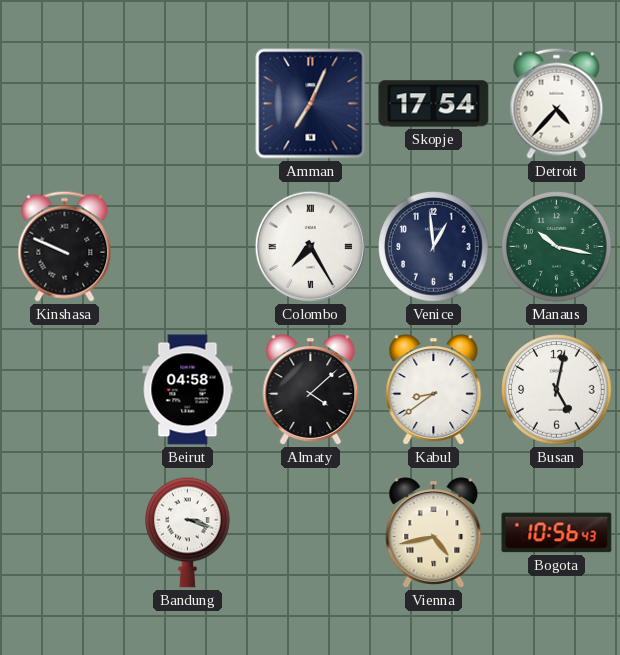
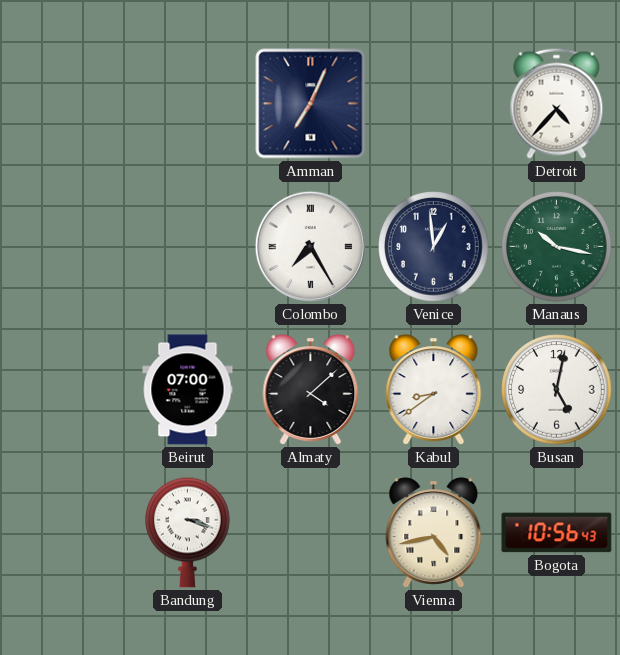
Skopje: 17:54 -> none
Kinshasa: 9:49 -> none
Beirut: 04:58 -> 07:00
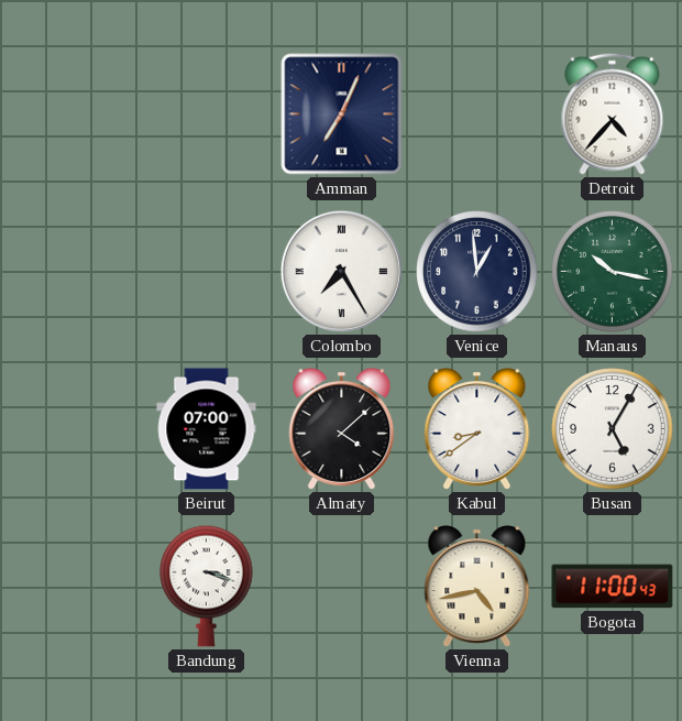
Busan: 5:02 -> 5:05
Bogota: 10:56 -> 11:00
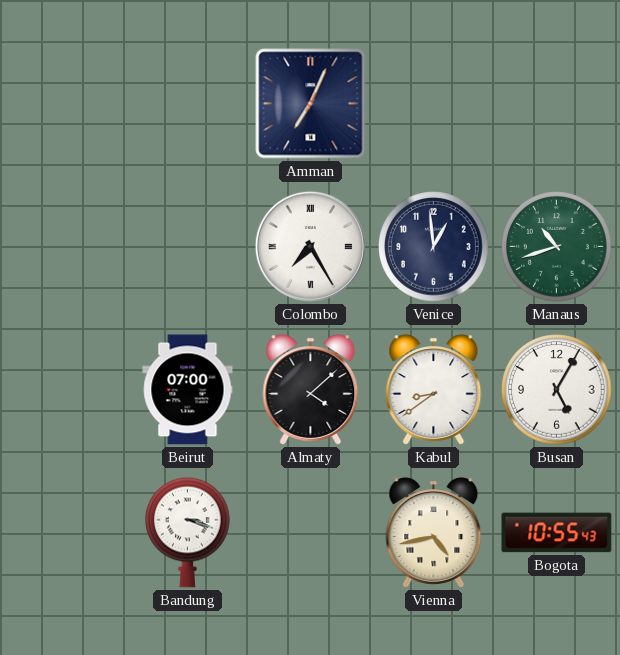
Detroit: 4:37 -> none
Manaus: 10:17 -> 10:42
Bogota: 11:00 -> 10:55
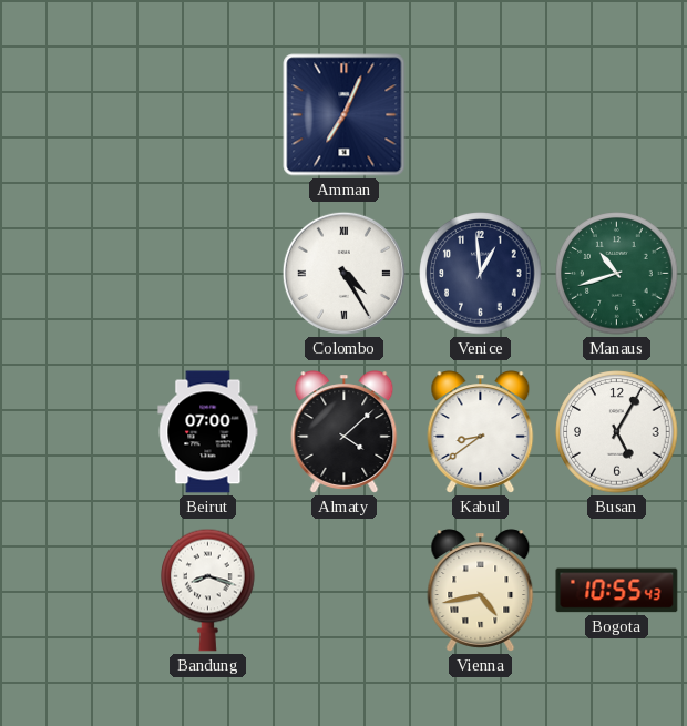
Colombo: 7:25 -> 4:25
Bandung: 3:18 -> 8:18
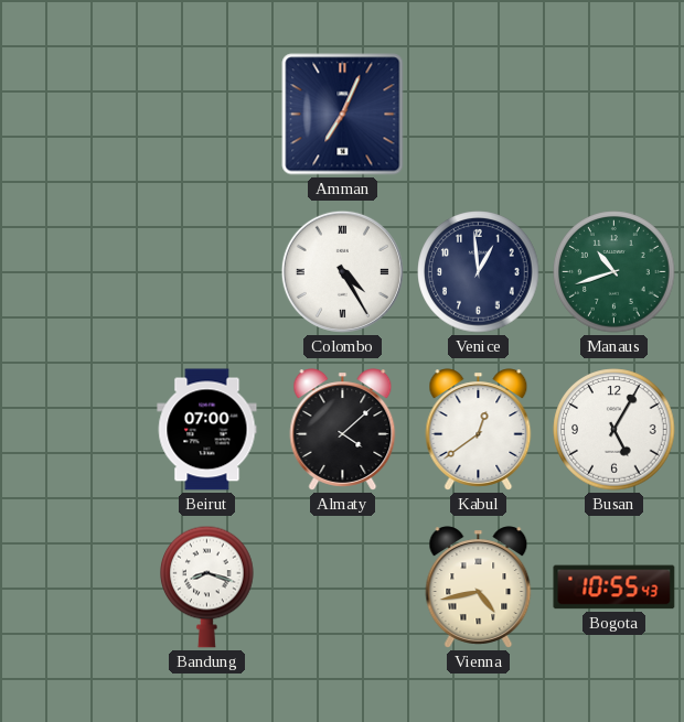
Kabul: 8:39 -> 12:39
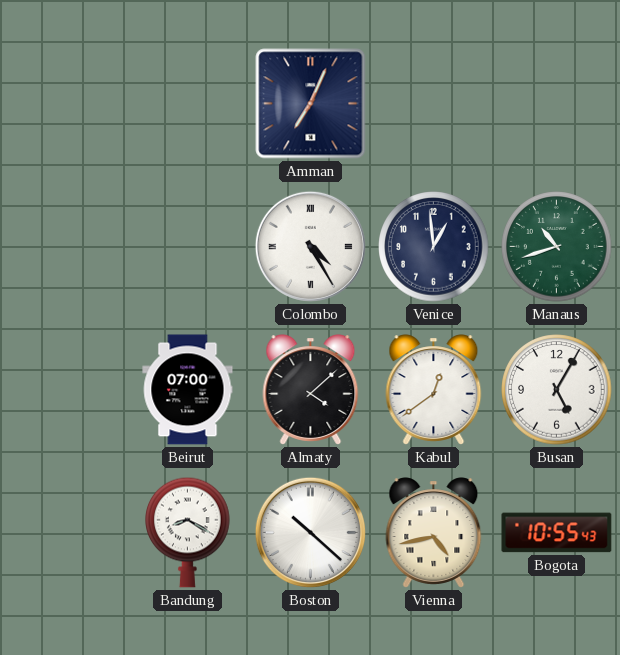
Bandung: 8:18 -> 8:20
Boston: none -> 10:22
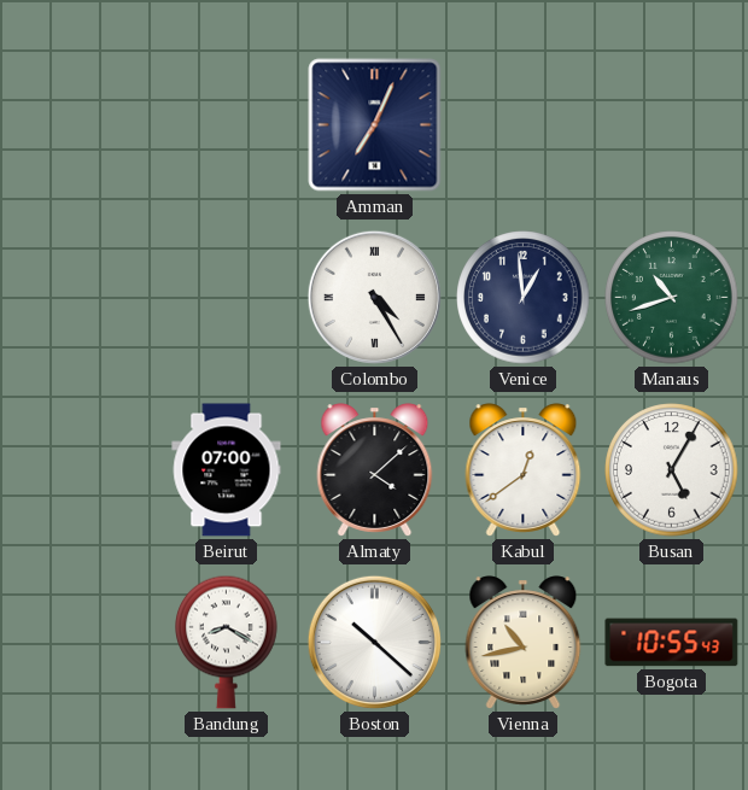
Vienna: 4:43 -> 10:43
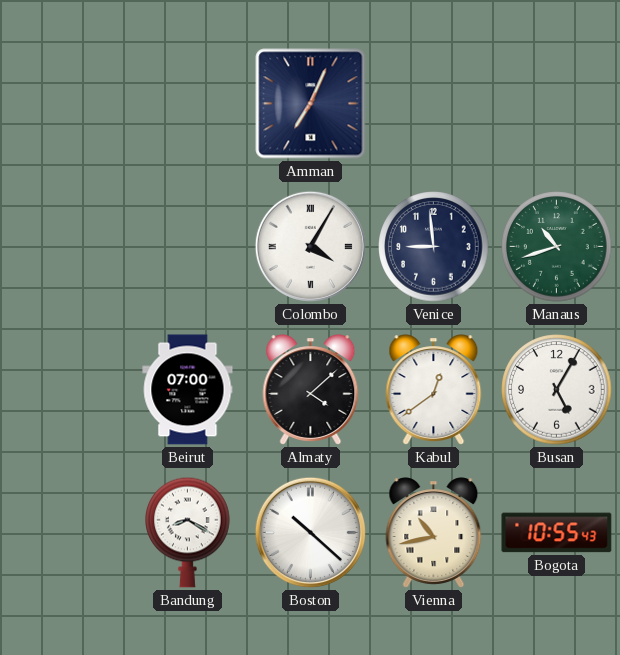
Colombo: 4:25 -> 4:05
Venice: 12:59 -> 8:59
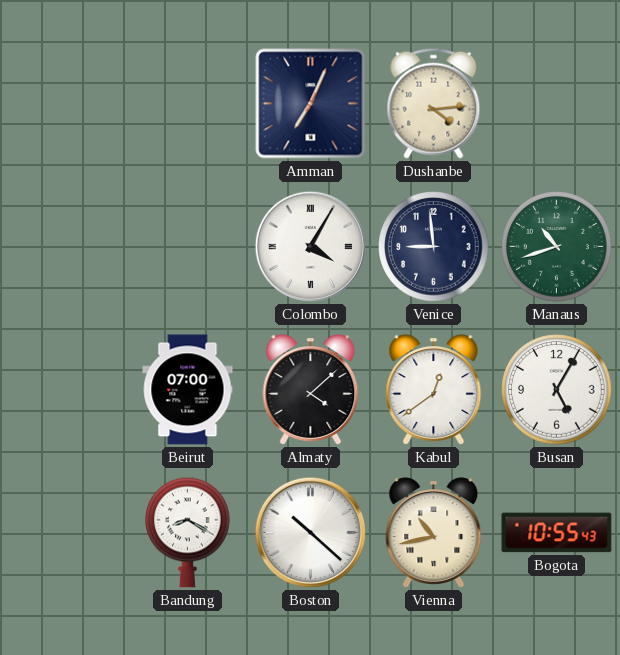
Dushanbe: none -> 4:14
